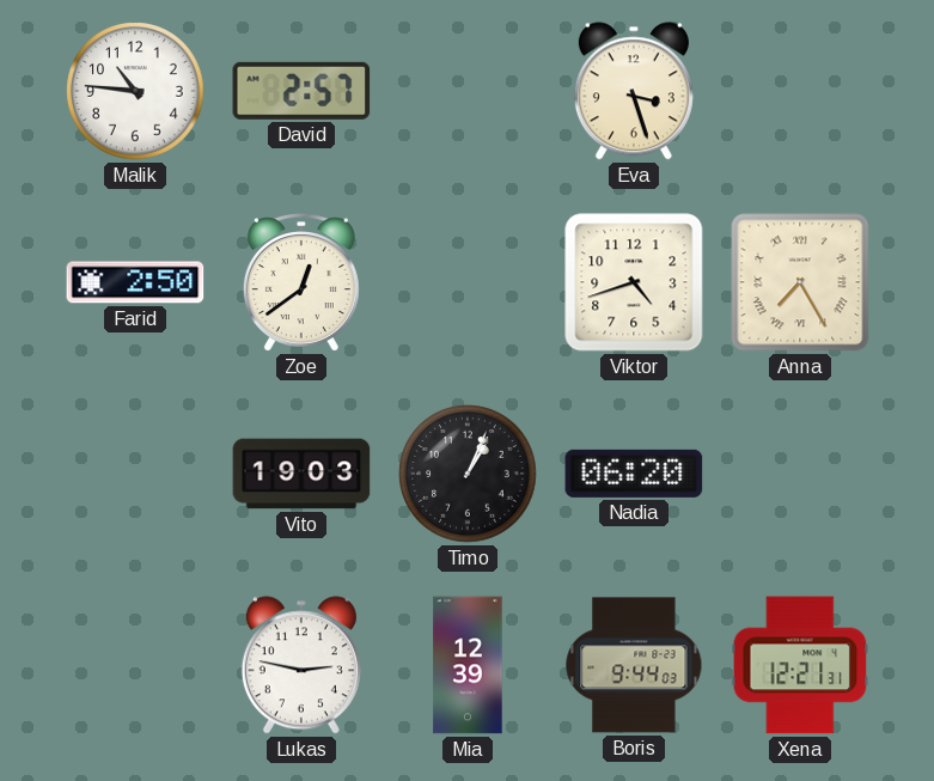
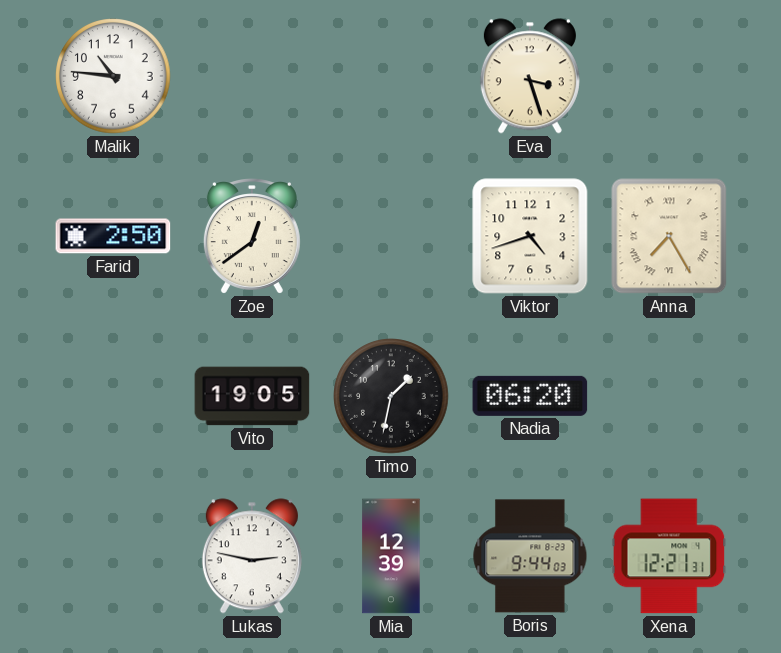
David: 2:57 -> none
Vito: 19:03 -> 19:05
Timo: 1:04 -> 1:32
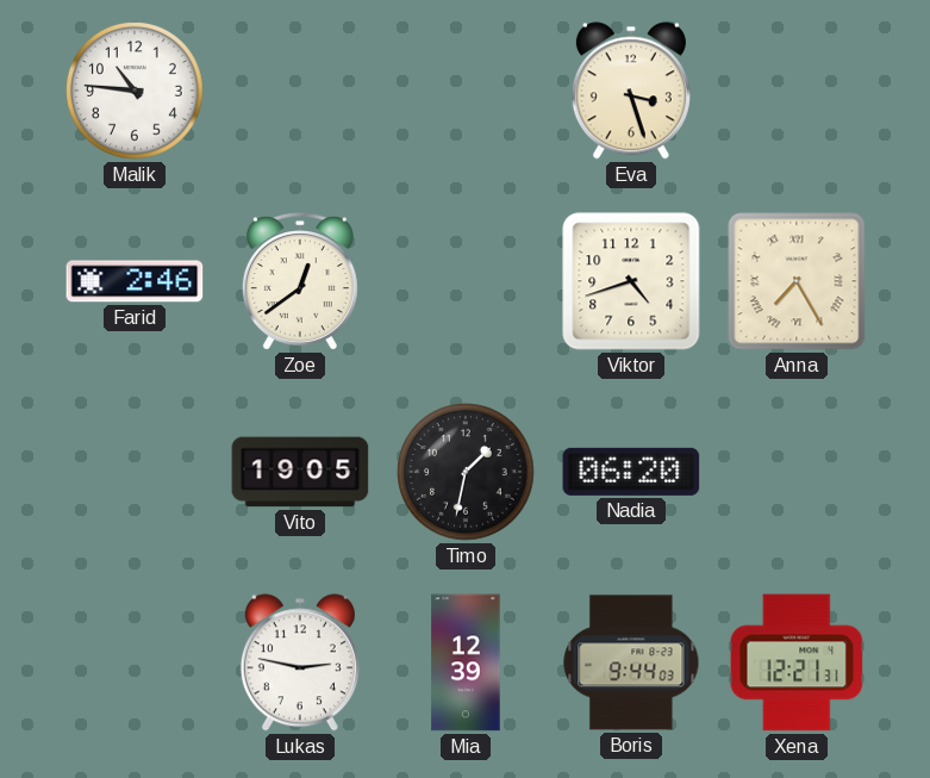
Farid: 2:50 -> 2:46
